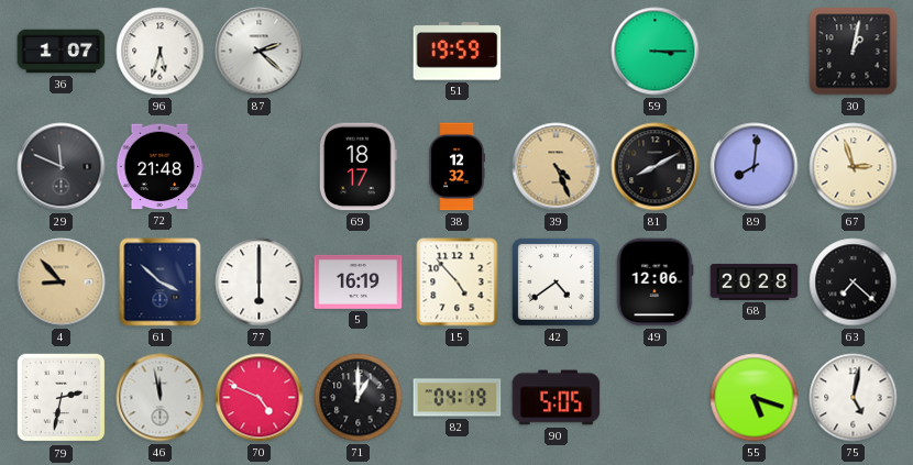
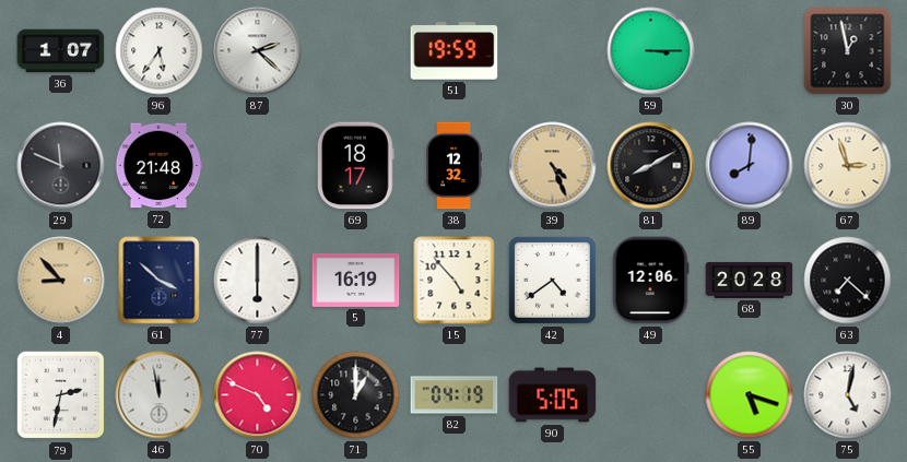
96: 5:33 -> 5:36
30: 1:02 -> 12:58
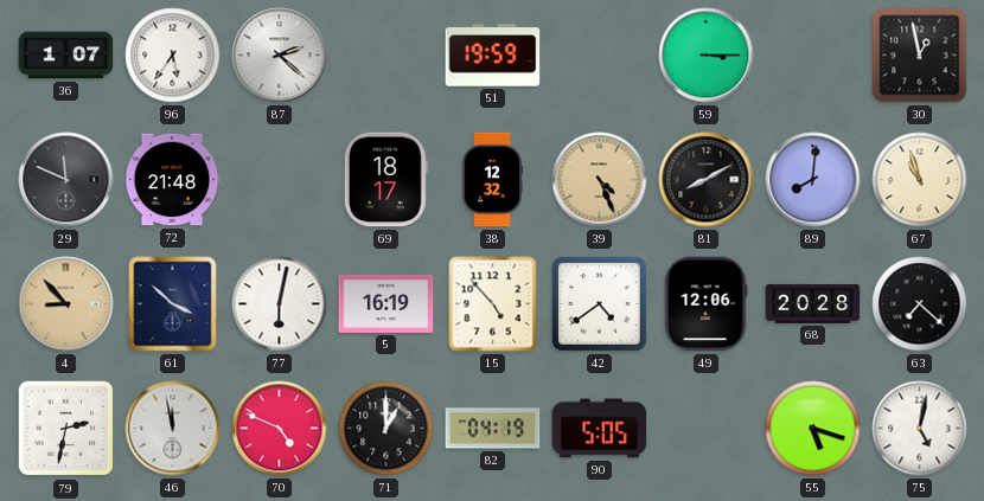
67: 2:57 -> 10:57
77: 6:00 -> 6:02
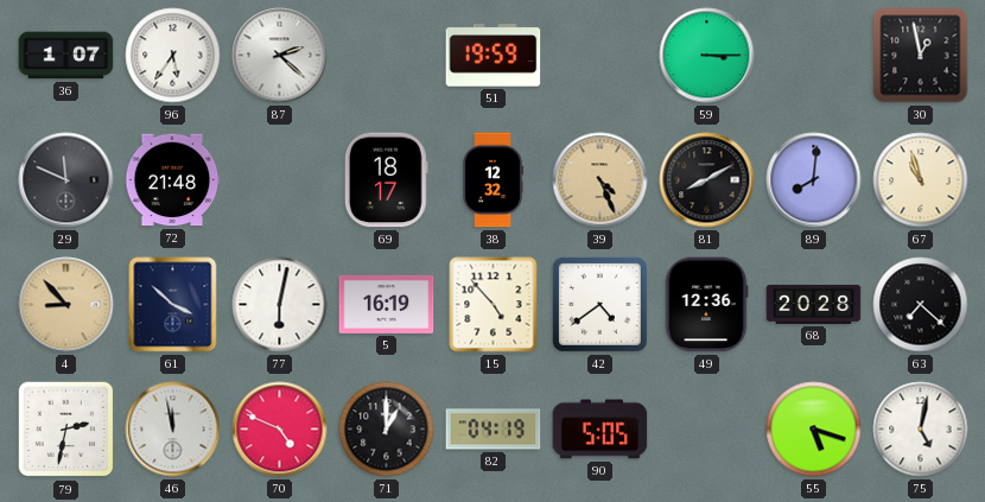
49: 12:06 -> 12:36
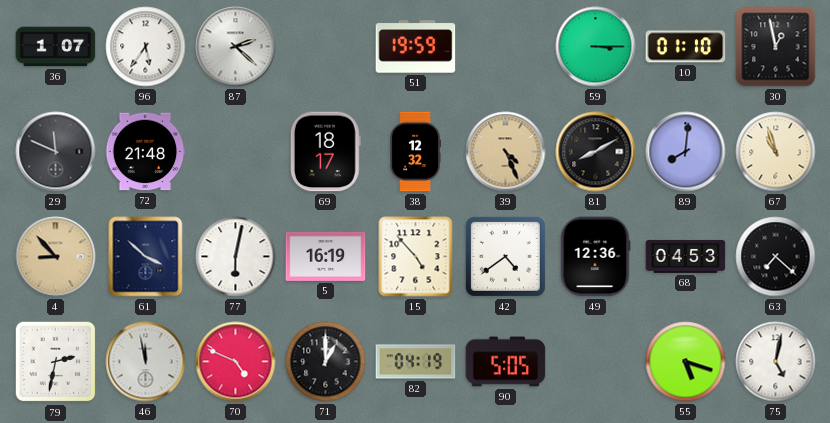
10: none -> 01:10
68: 20:28 -> 04:53
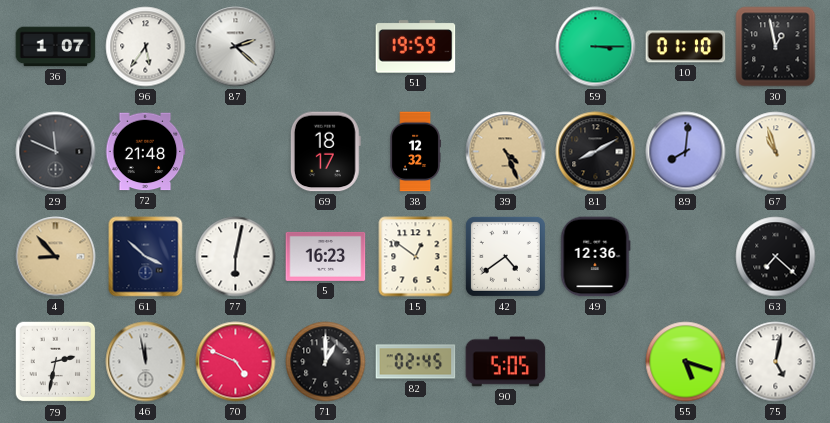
5: 16:19 -> 16:23
15: 4:53 -> 12:51
68: 04:53 -> none
82: 04:19 -> 02:45
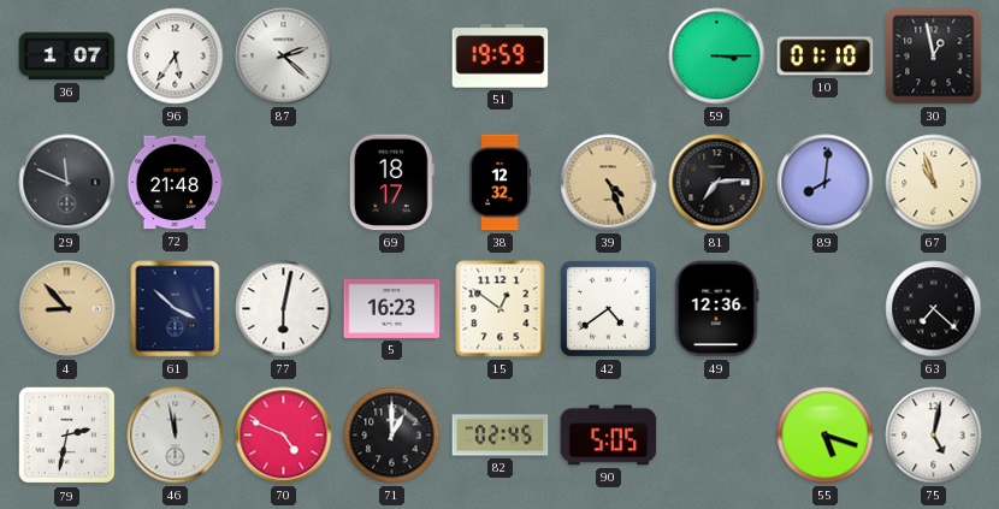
81: 8:10 -> 7:14
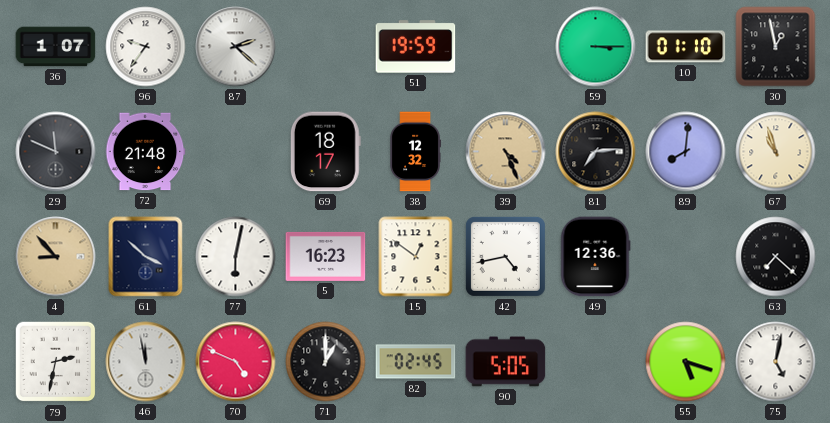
96: 5:36 -> 9:36
42: 4:39 -> 4:43
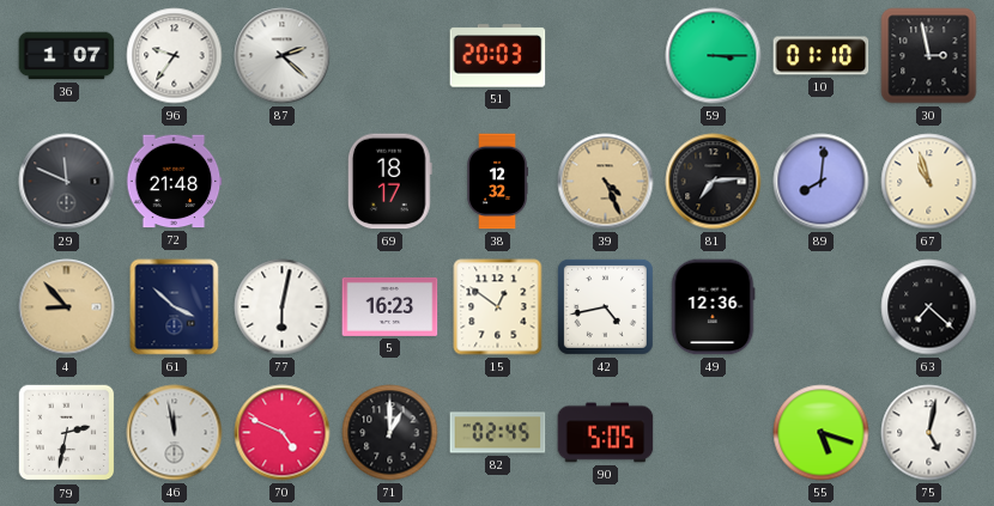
51: 19:59 -> 20:03
30: 12:58 -> 2:58
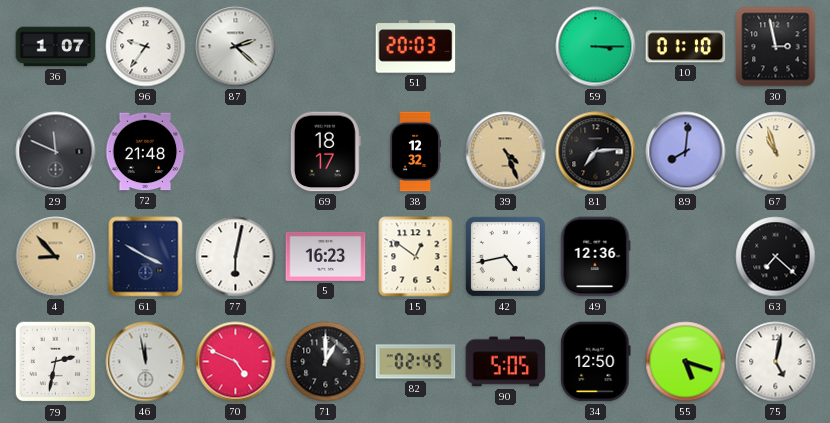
61: 3:52 -> 3:50
34: none -> 12:50
